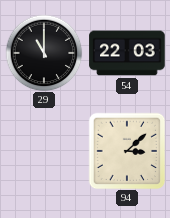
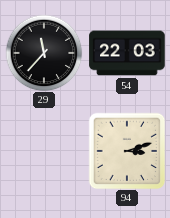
29: 11:00 -> 11:37
94: 3:08 -> 3:12
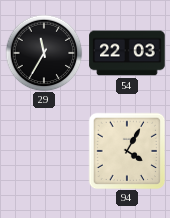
29: 11:37 -> 11:35
94: 3:12 -> 4:05
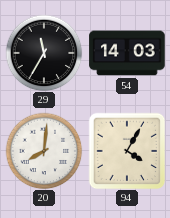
54: 22:03 -> 14:03
20: none -> 8:01
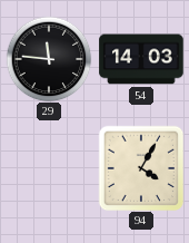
29: 11:35 -> 11:46
20: 8:01 -> none
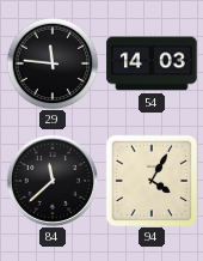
84: none -> 11:38
